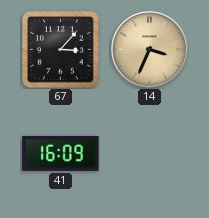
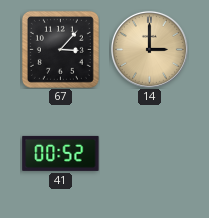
14: 3:34 -> 3:00
41: 16:09 -> 00:52
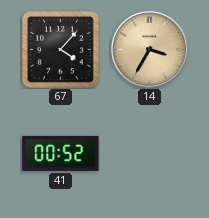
67: 3:07 -> 4:07
14: 3:00 -> 3:35
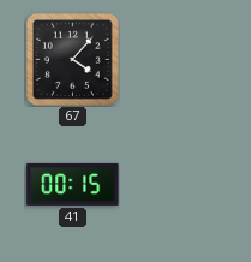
14: 3:35 -> none
41: 00:52 -> 00:15
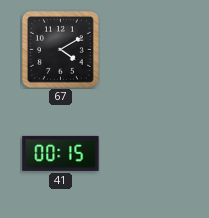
67: 4:07 -> 4:10
